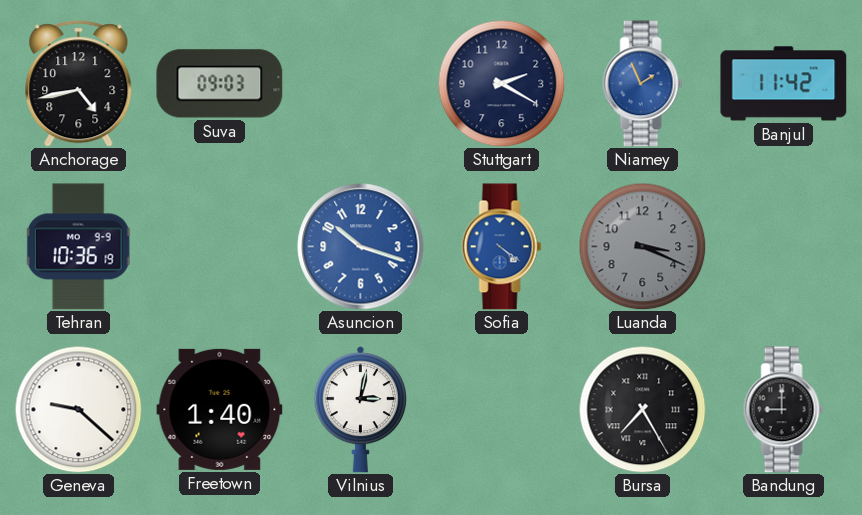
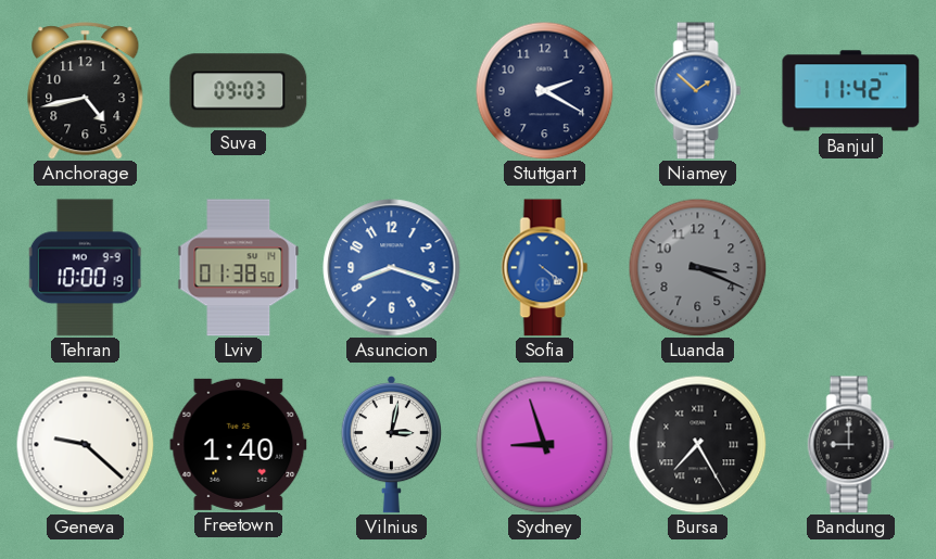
Niamey: 1:56 -> 1:52
Tehran: 10:36 -> 10:00
Lviv: none -> 01:38
Asuncion: 10:18 -> 8:18
Sydney: none -> 8:57
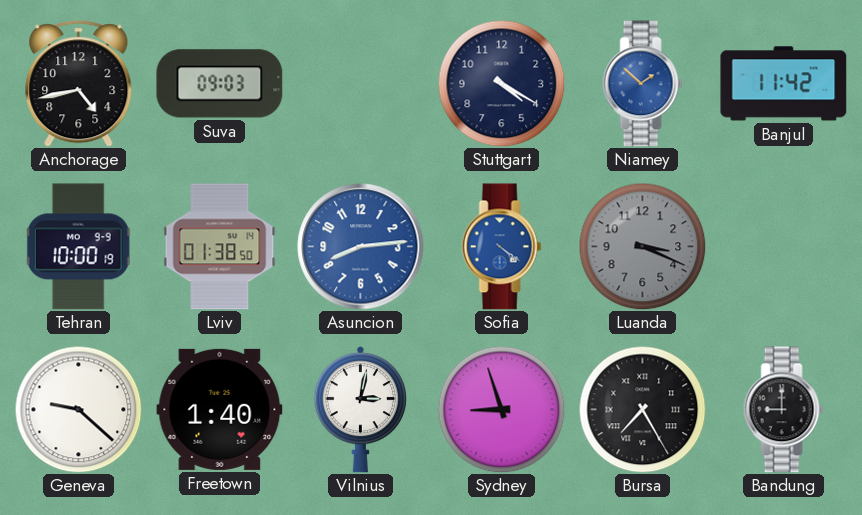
Stuttgart: 2:20 -> 4:20
Asuncion: 8:18 -> 8:14
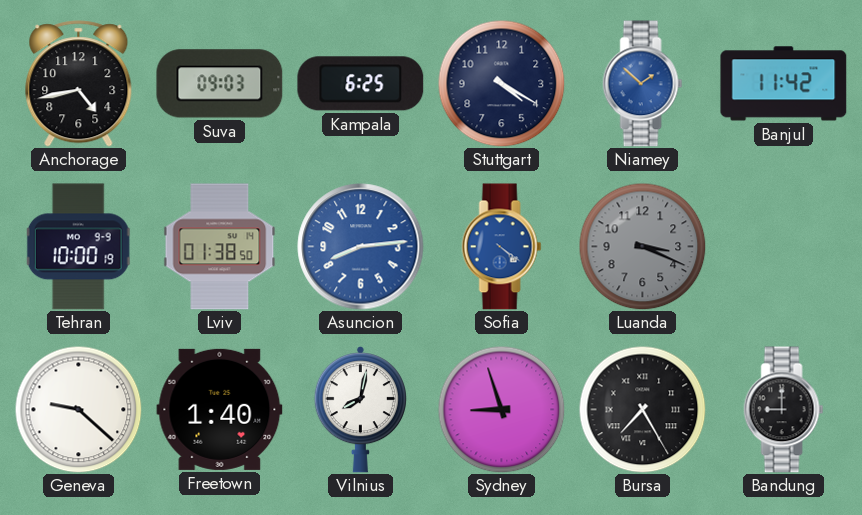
Kampala: none -> 6:25
Vilnius: 3:02 -> 8:02
